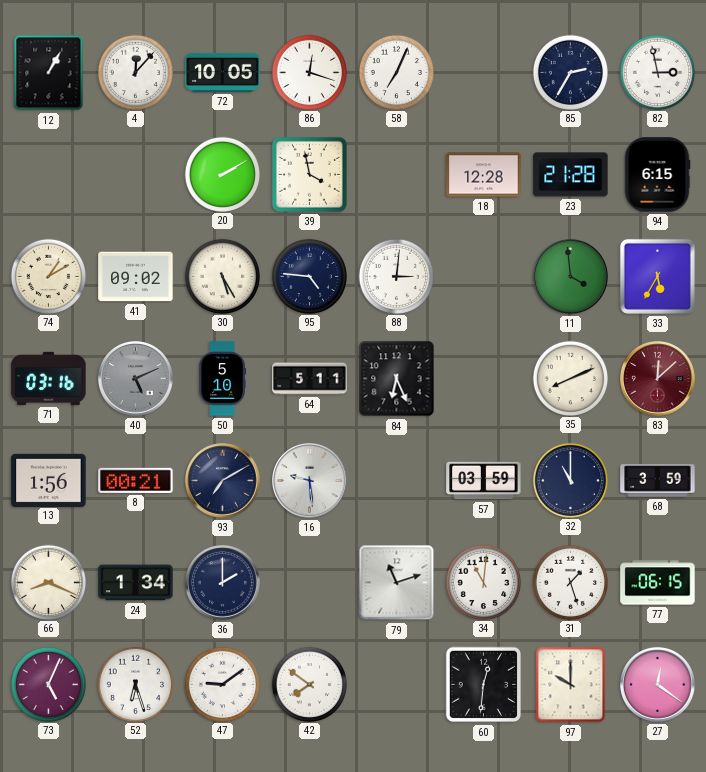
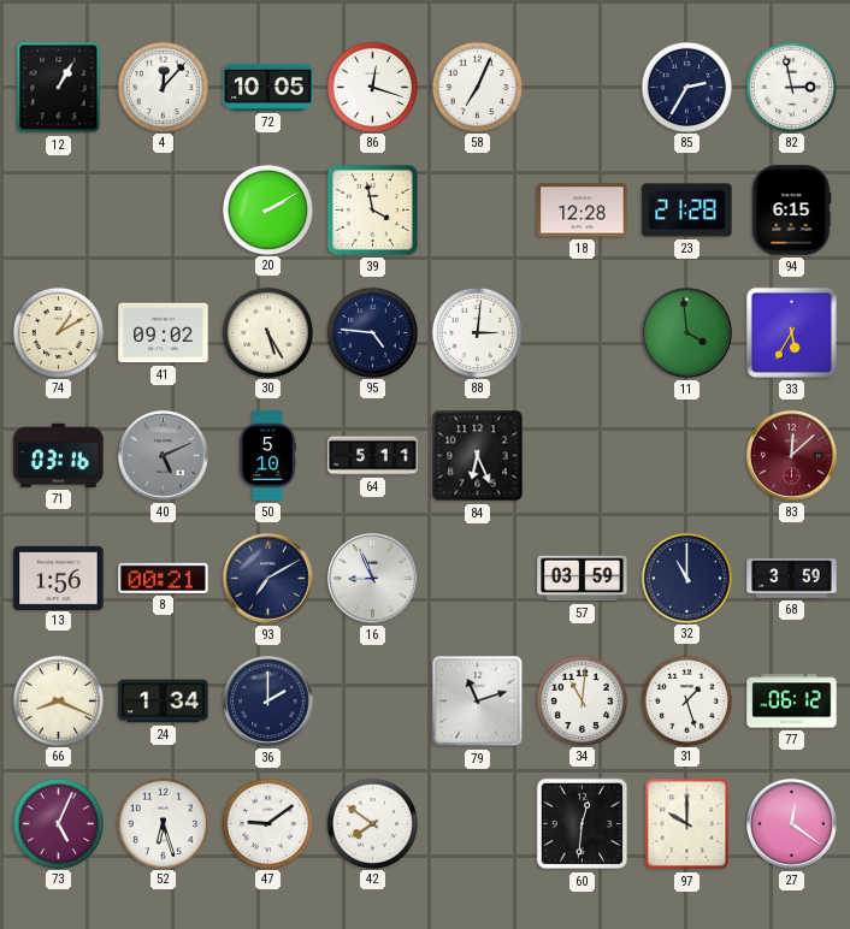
35: 8:11 -> none
16: 9:29 -> 8:56
77: 06:15 -> 06:12
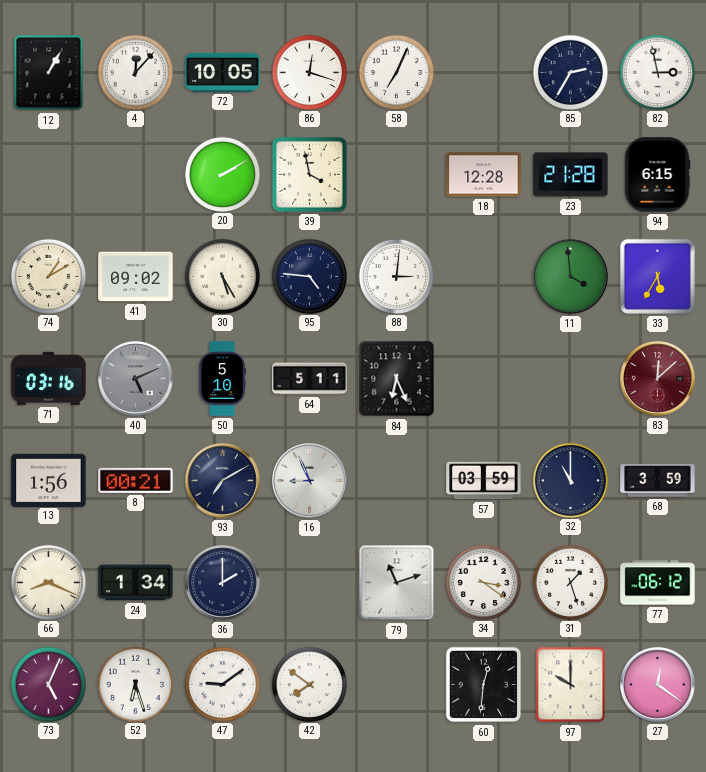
34: 11:01 -> 3:21
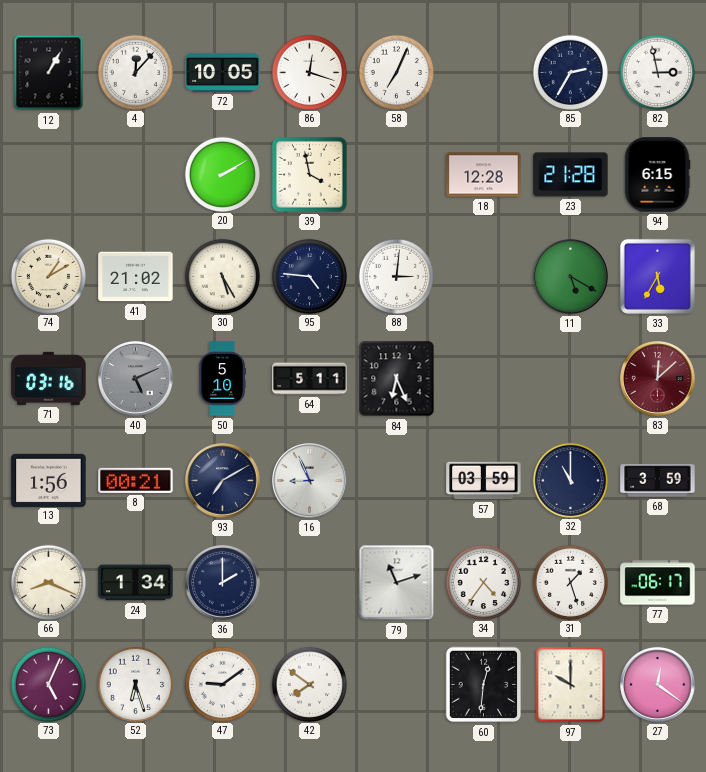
41: 09:02 -> 21:02
11: 3:59 -> 5:20
34: 3:21 -> 4:36
77: 06:12 -> 06:17
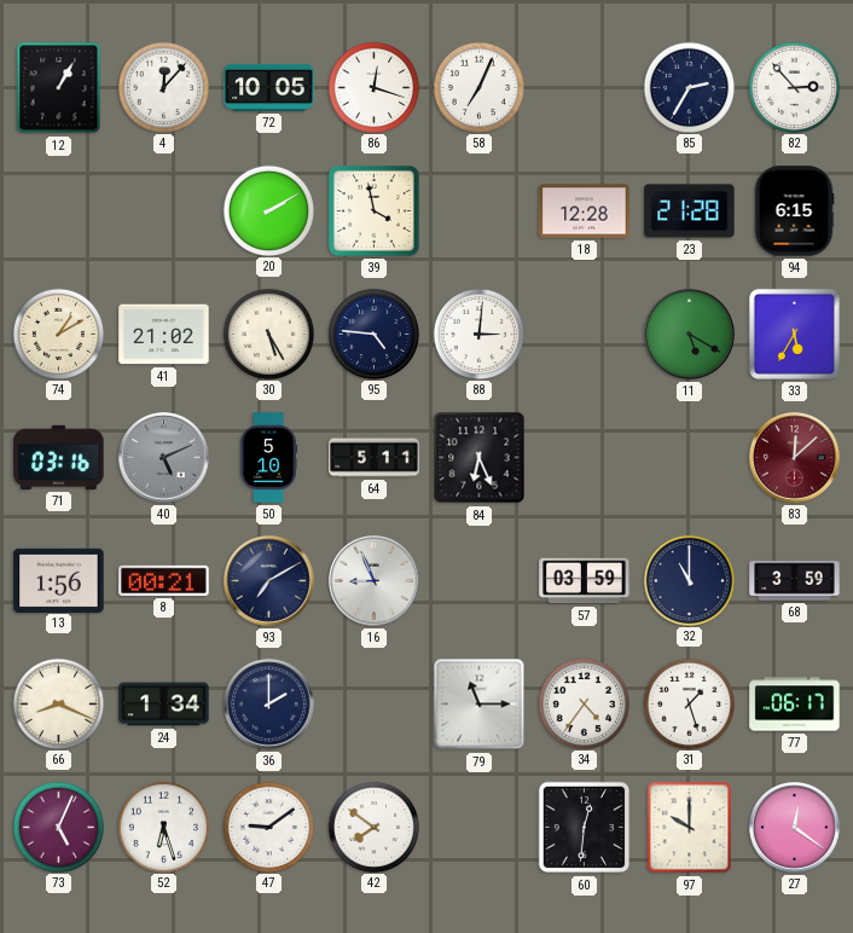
82: 2:58 -> 2:53
79: 11:12 -> 11:15
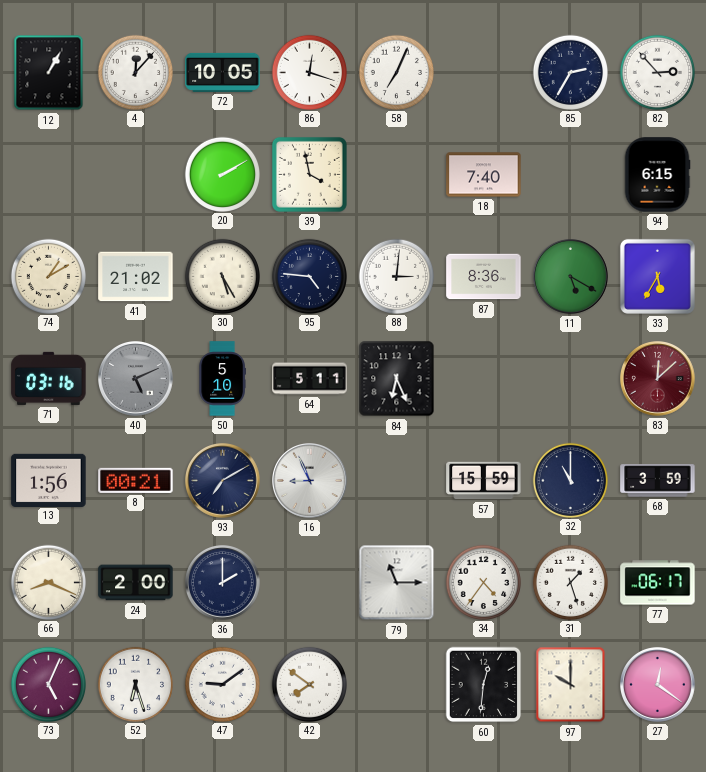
18: 12:28 -> 7:40
23: 21:28 -> none
87: none -> 8:36
57: 03:59 -> 15:59
24: 1:34 -> 2:00
